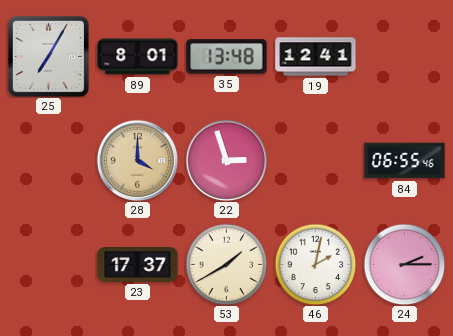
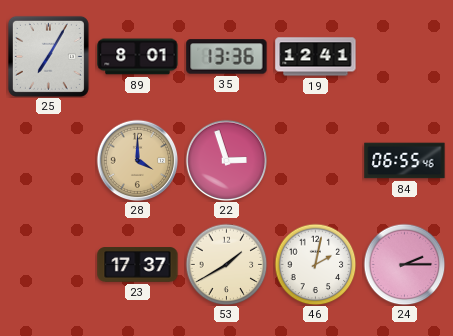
35: 13:48 -> 13:36
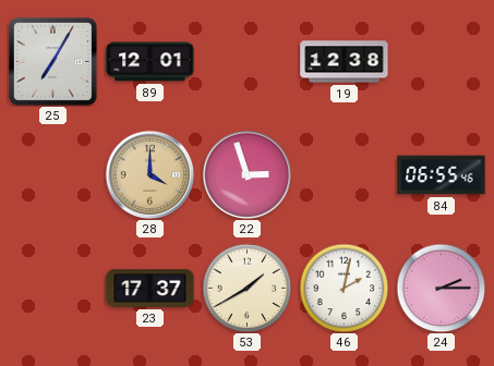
89: 8:01 -> 12:01
35: 13:36 -> none
19: 12:41 -> 12:38
